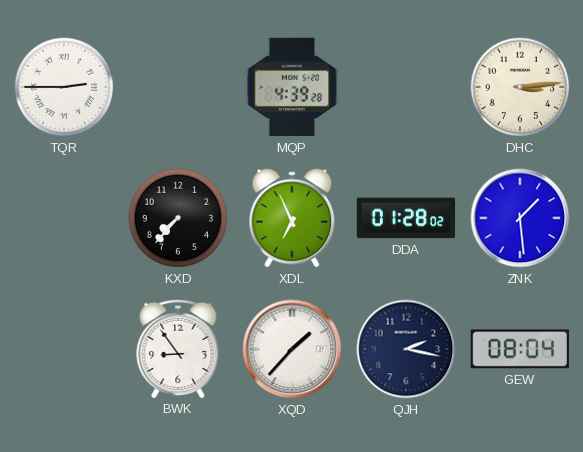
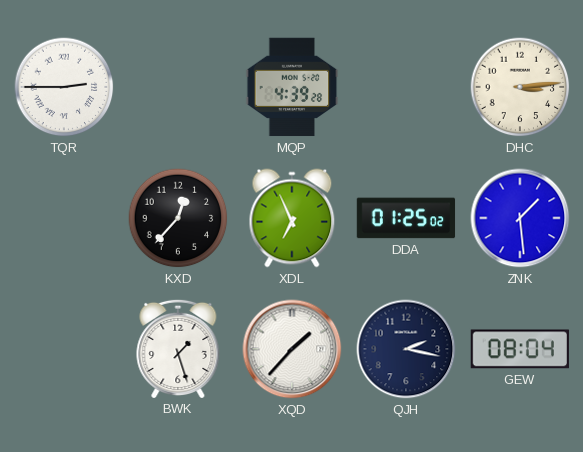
KXD: 7:37 -> 12:37
DDA: 01:28 -> 01:25
BWK: 8:54 -> 1:27
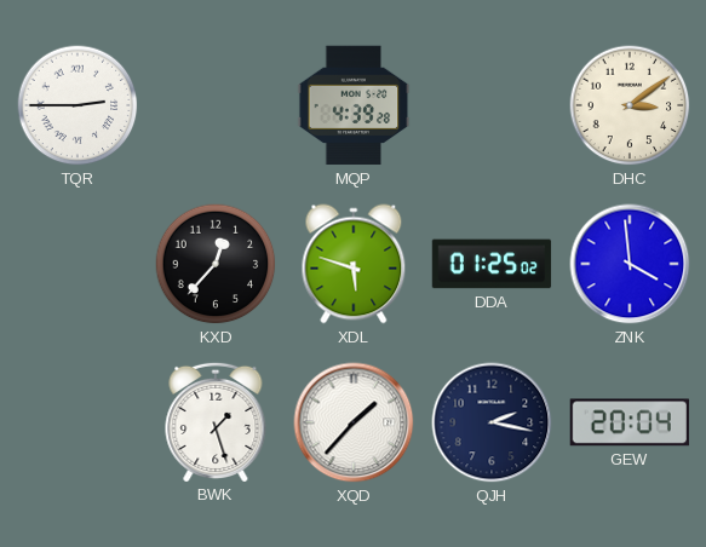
DHC: 3:14 -> 3:09
XDL: 6:56 -> 5:48
ZNK: 1:29 -> 3:59
GEW: 08:04 -> 20:04
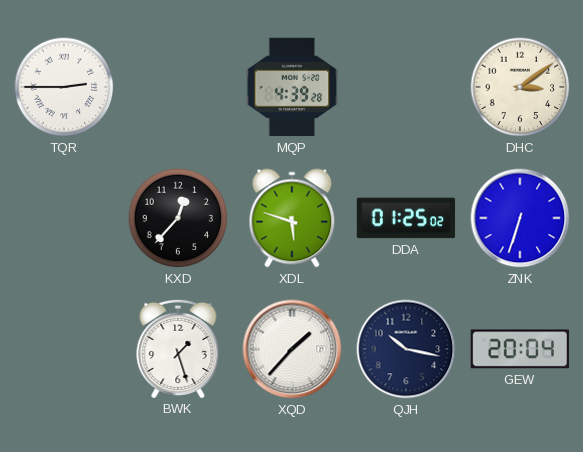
ZNK: 3:59 -> 6:33
QJH: 2:17 -> 10:17
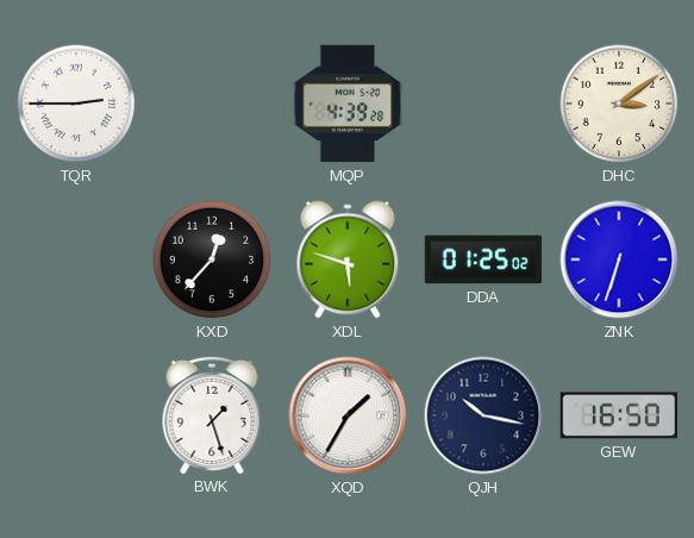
XQD: 1:37 -> 1:35
GEW: 20:04 -> 16:50
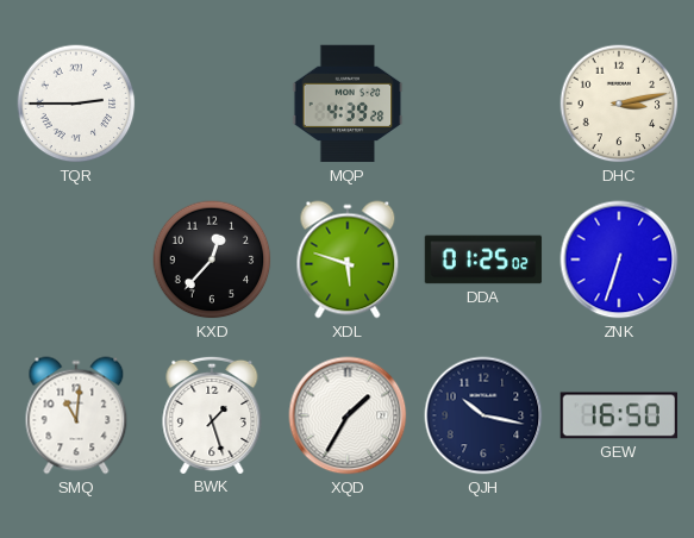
DHC: 3:09 -> 3:13
SMQ: none -> 11:01
